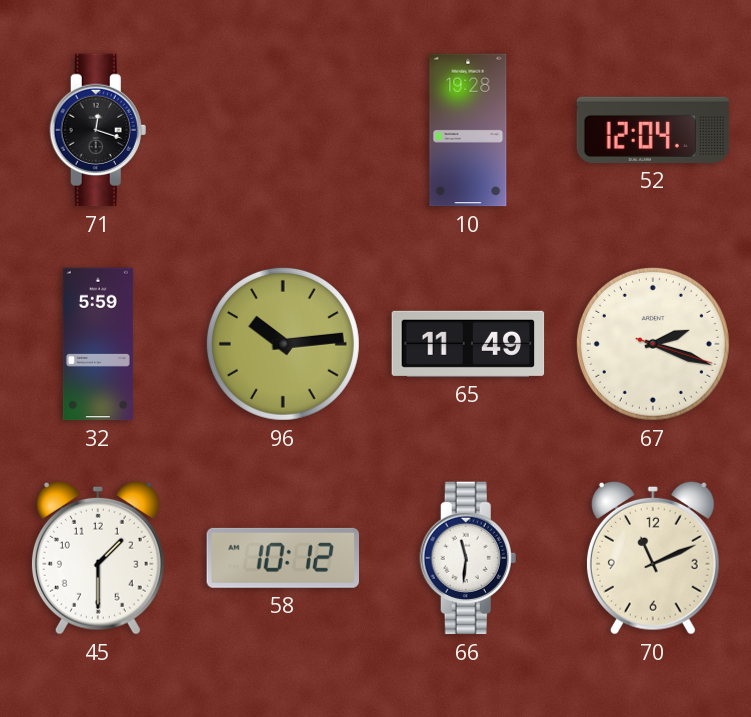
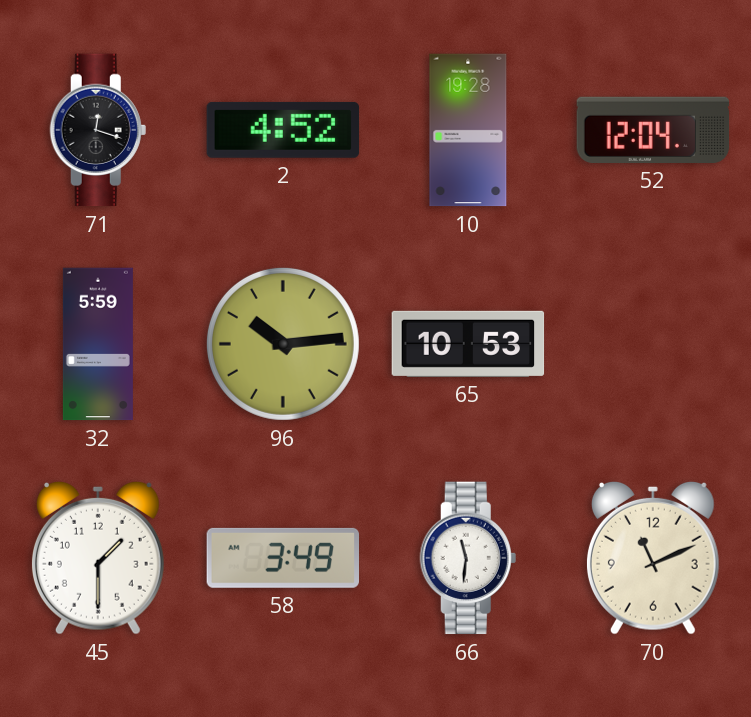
2: none -> 4:52
65: 11:49 -> 10:53
67: 2:18 -> none
58: 10:12 -> 3:49
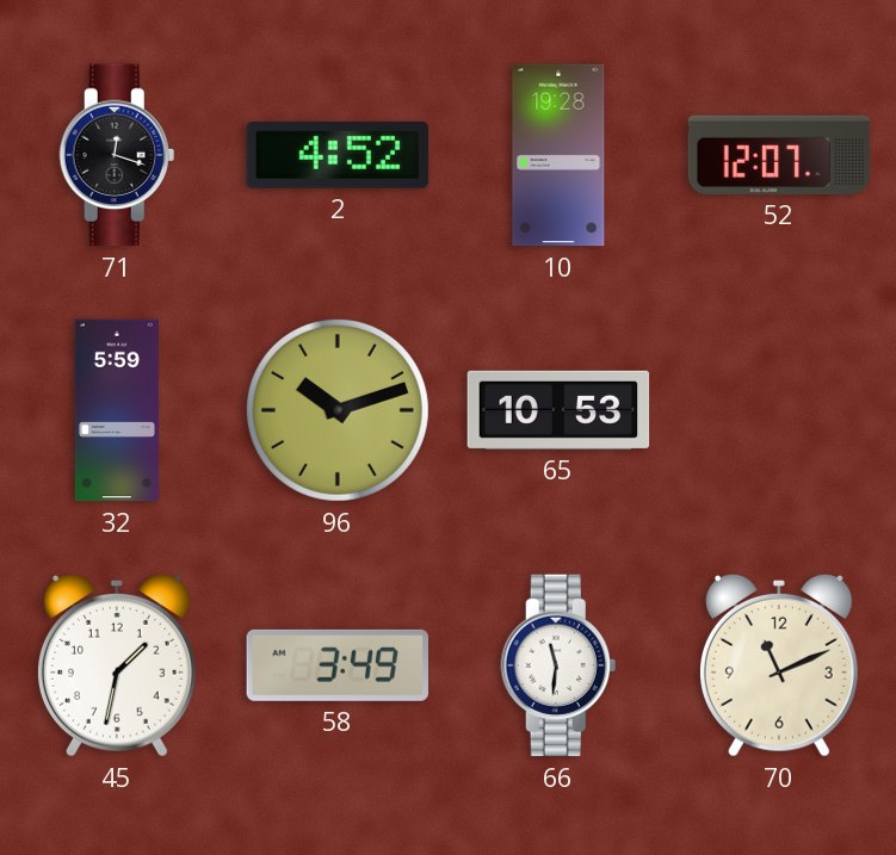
52: 12:04 -> 12:07
96: 10:14 -> 10:12
45: 1:30 -> 1:32
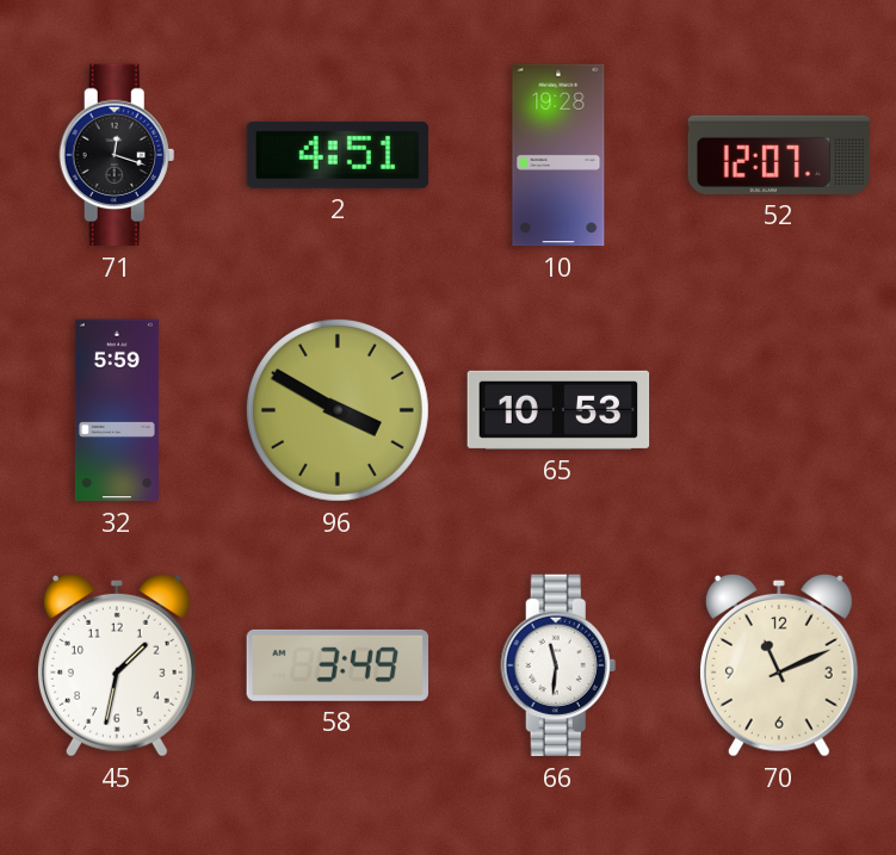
2: 4:52 -> 4:51
96: 10:12 -> 3:50
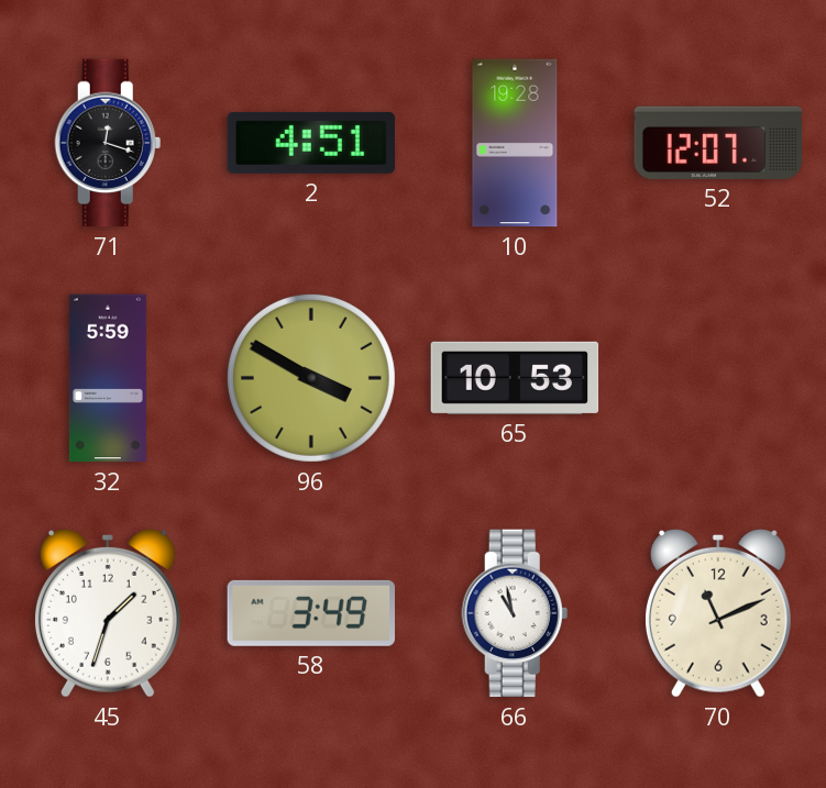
45: 1:32 -> 1:33
66: 11:31 -> 10:58
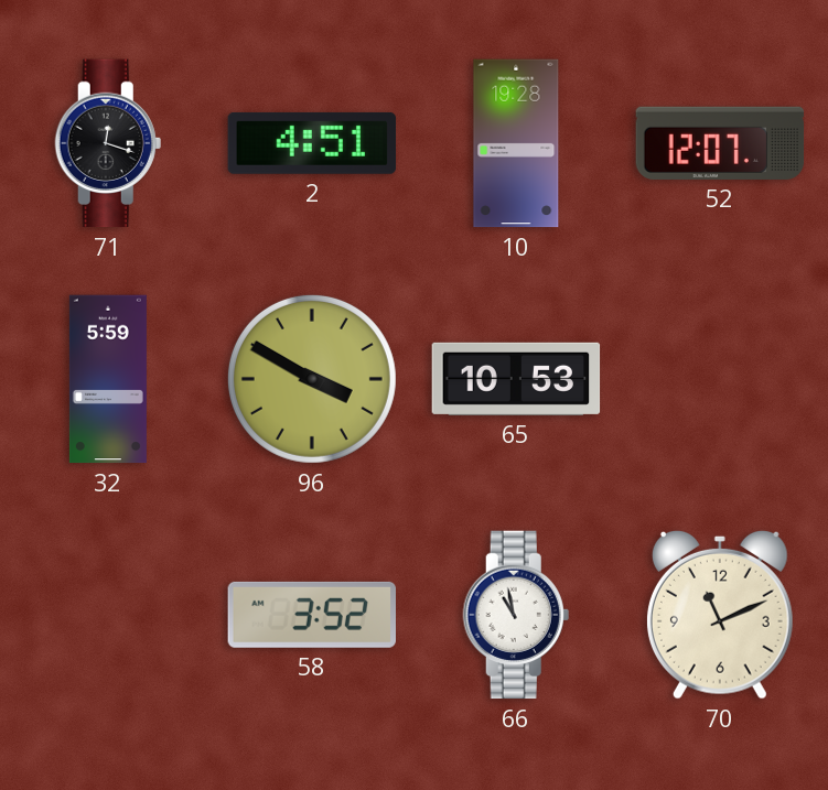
45: 1:33 -> none
58: 3:49 -> 3:52
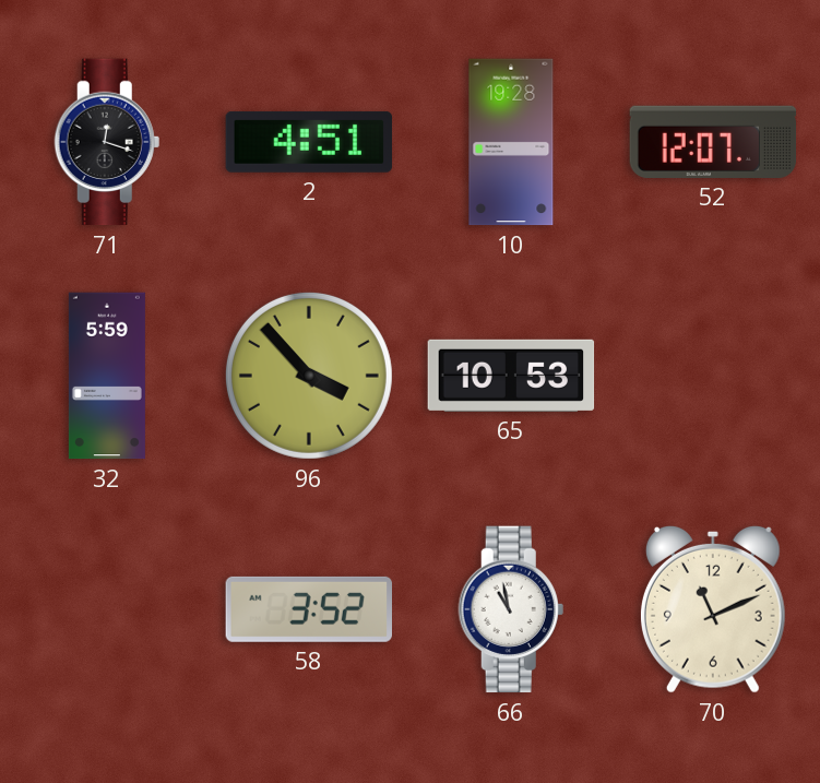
96: 3:50 -> 3:53
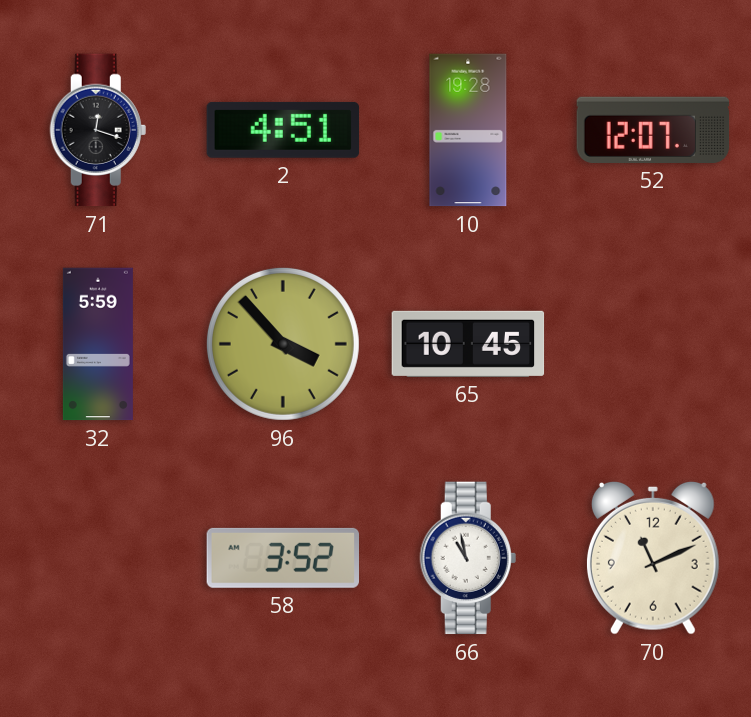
65: 10:53 -> 10:45
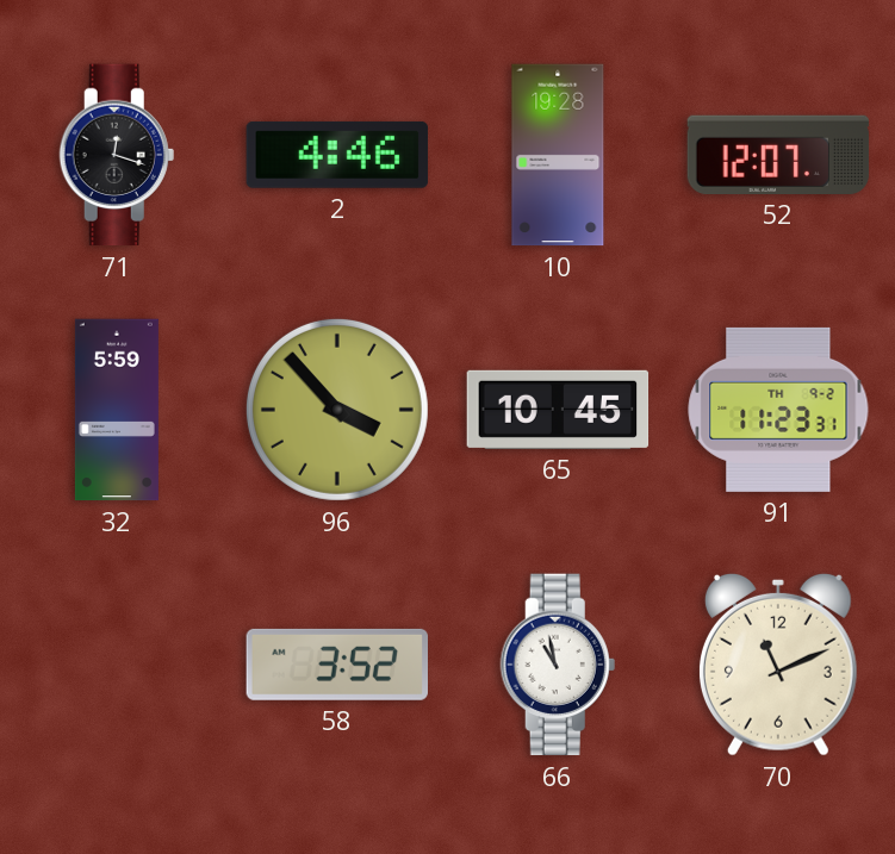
2: 4:51 -> 4:46
91: none -> 11:23
